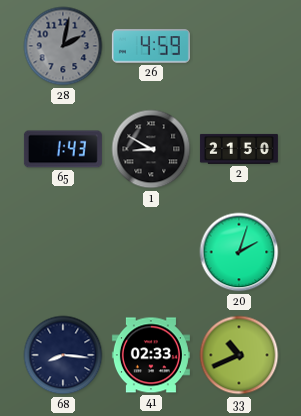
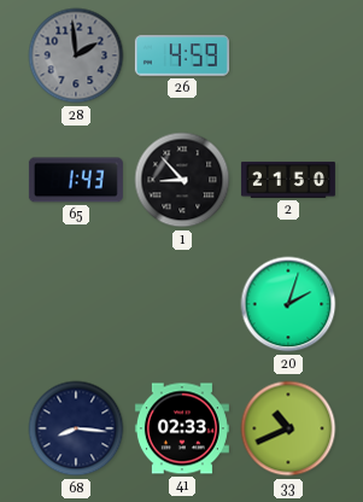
28: 2:02 -> 1:59
1: 8:50 -> 8:53
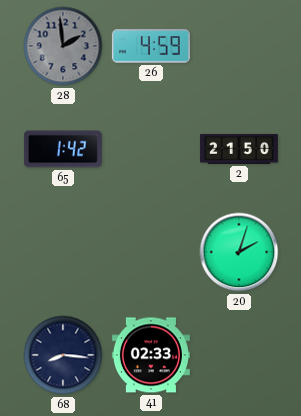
65: 1:43 -> 1:42
1: 8:53 -> none
33: 10:41 -> none
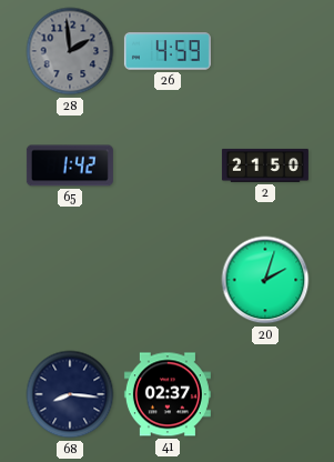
41: 02:33 -> 02:37
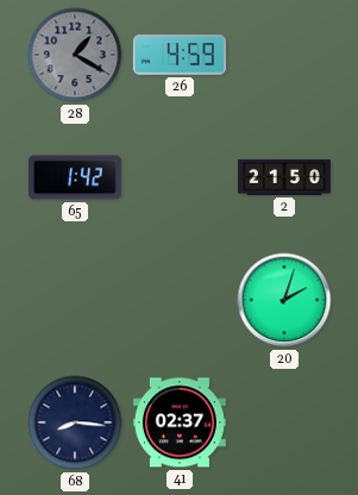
28: 1:59 -> 1:20
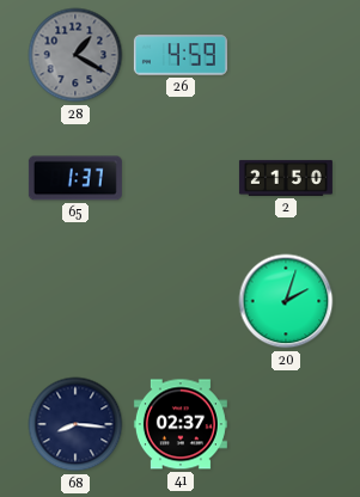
65: 1:42 -> 1:37
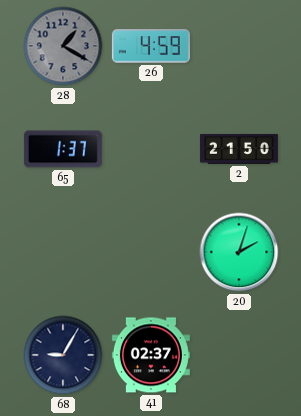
68: 8:16 -> 9:05
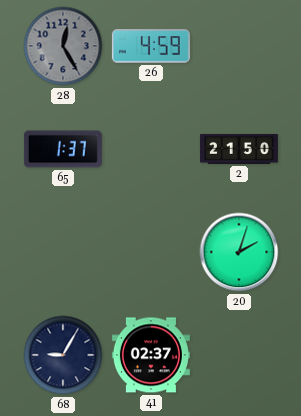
28: 1:20 -> 12:25
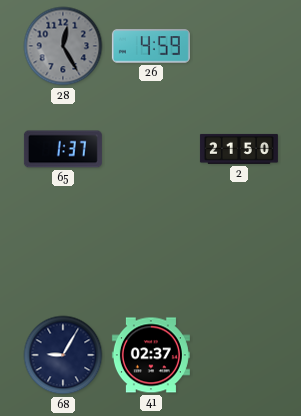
20: 2:03 -> none
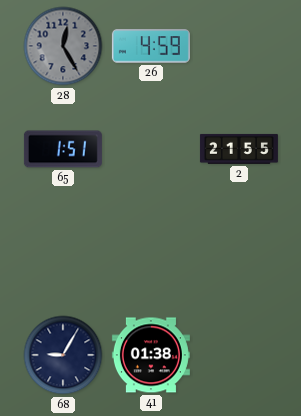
65: 1:37 -> 1:51
2: 21:50 -> 21:55
41: 02:37 -> 01:38
